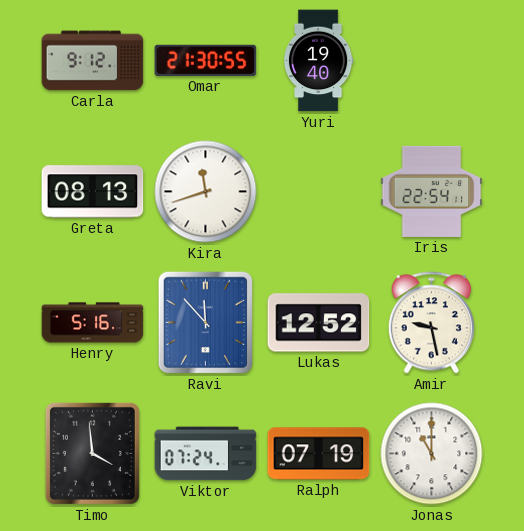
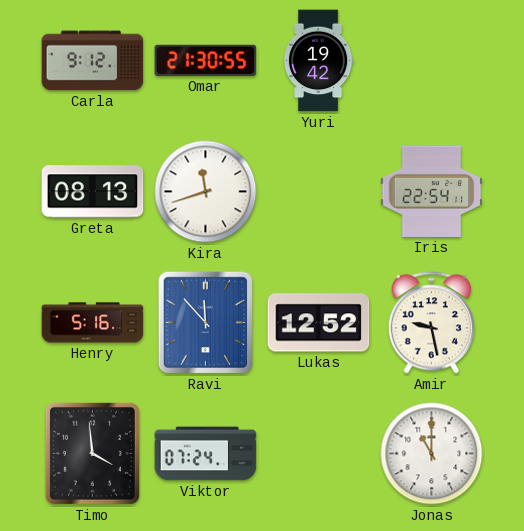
Yuri: 19:40 -> 19:42
Ralph: 07:19 -> none
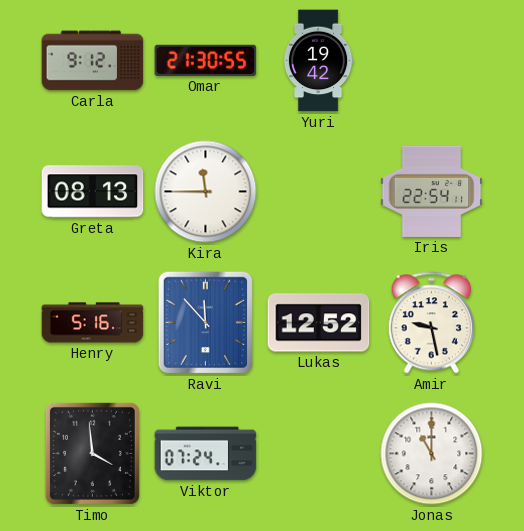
Kira: 11:42 -> 11:45
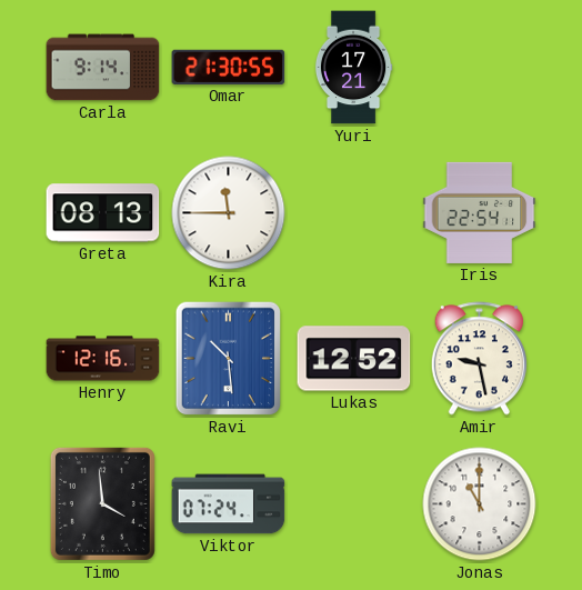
Carla: 9:12 -> 9:14
Yuri: 19:42 -> 17:21
Henry: 5:16 -> 12:16
Ravi: 11:53 -> 10:29
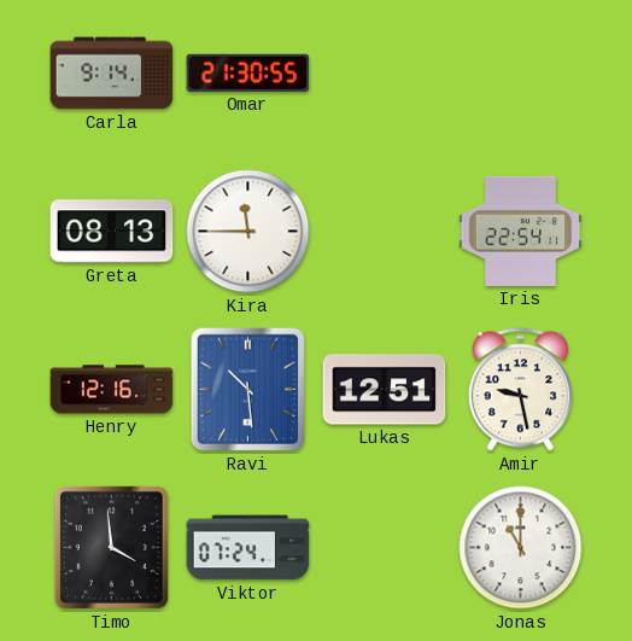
Yuri: 17:21 -> none
Lukas: 12:52 -> 12:51
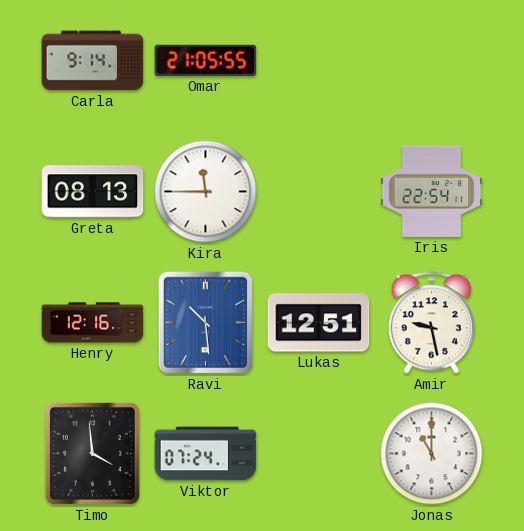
Omar: 21:30 -> 21:05
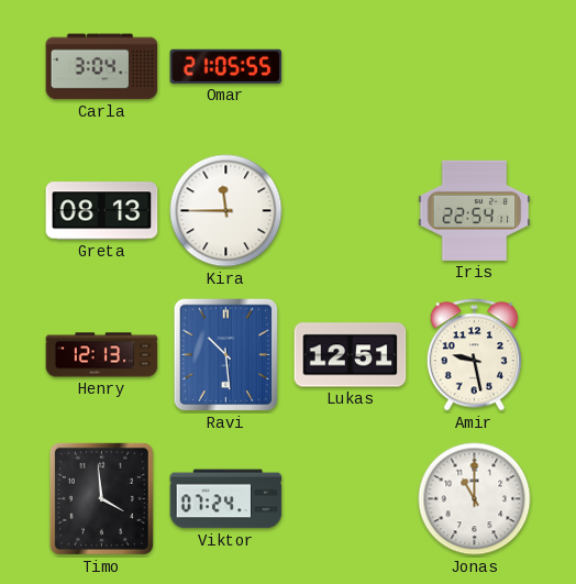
Carla: 9:14 -> 3:04
Henry: 12:16 -> 12:13
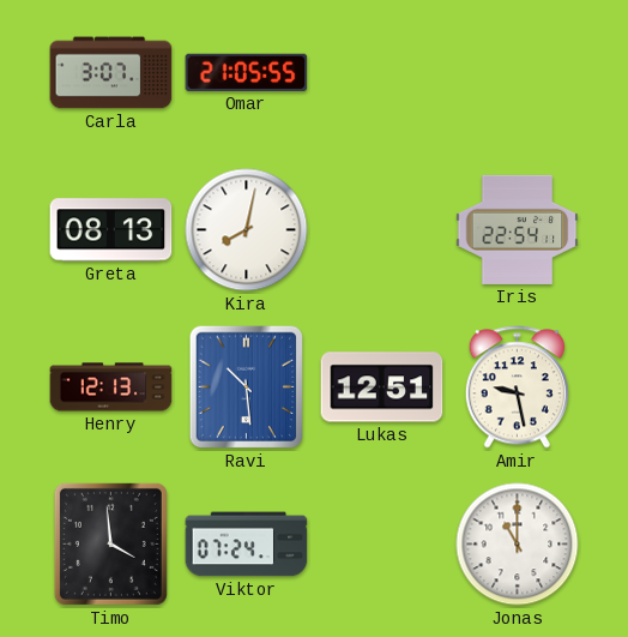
Carla: 3:04 -> 3:07
Kira: 11:45 -> 8:02
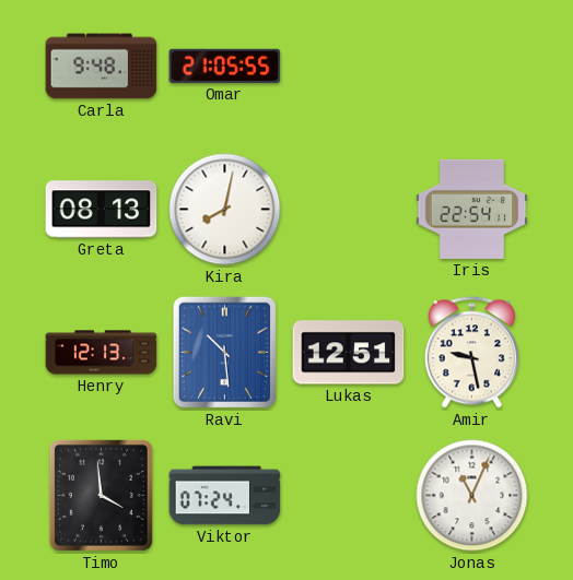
Carla: 3:07 -> 9:48
Jonas: 11:00 -> 11:04
